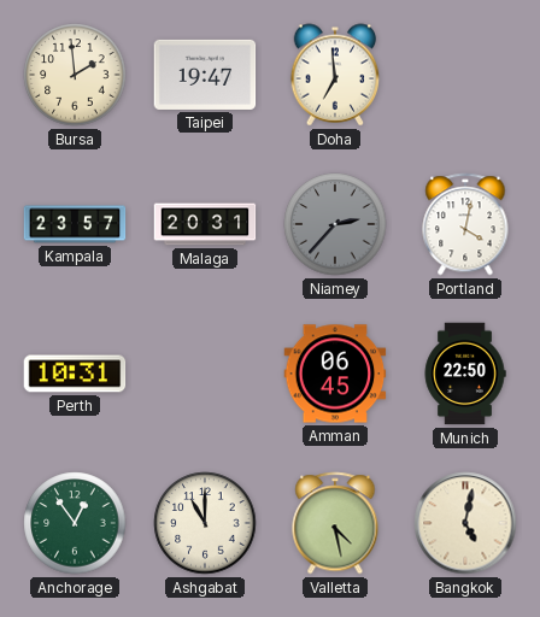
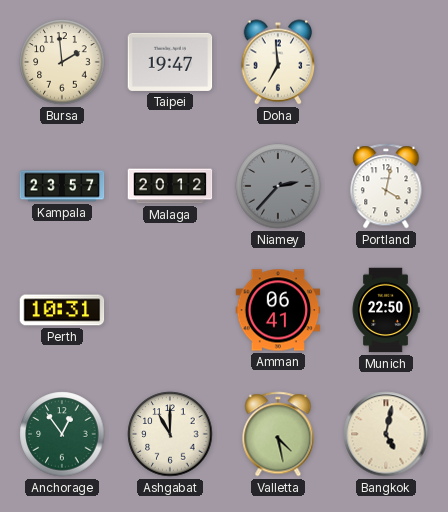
Malaga: 20:31 -> 20:12
Amman: 06:45 -> 06:41
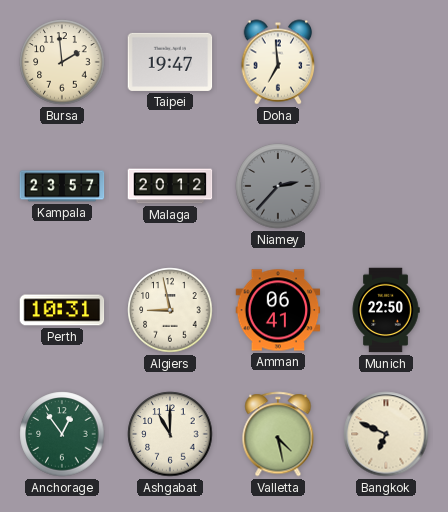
Portland: 4:02 -> none
Algiers: none -> 8:58
Bangkok: 5:02 -> 6:49
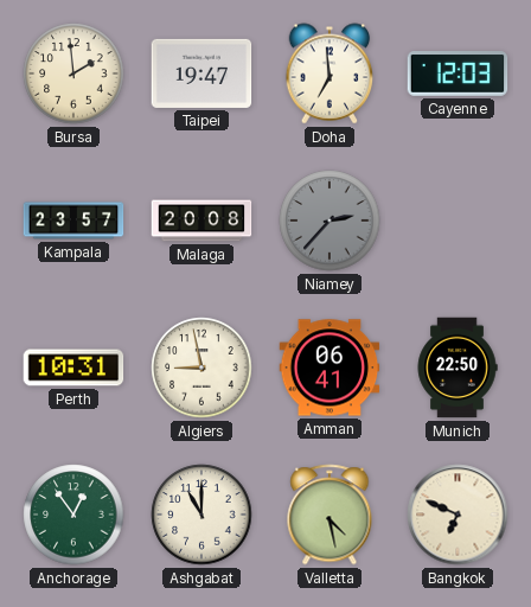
Cayenne: none -> 12:03
Malaga: 20:12 -> 20:08
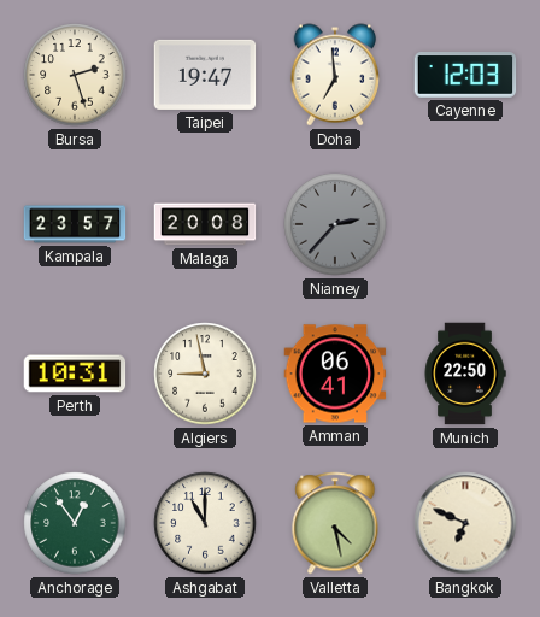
Bursa: 1:59 -> 2:27
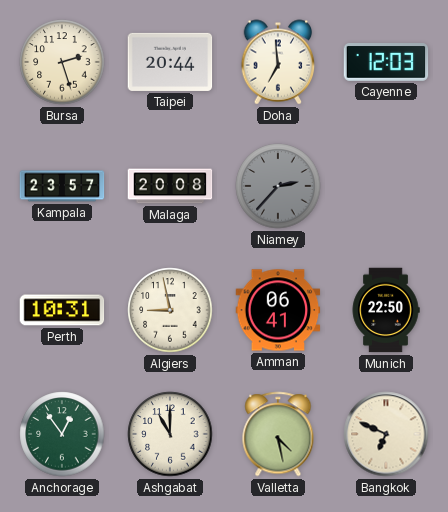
Taipei: 19:47 -> 20:44
